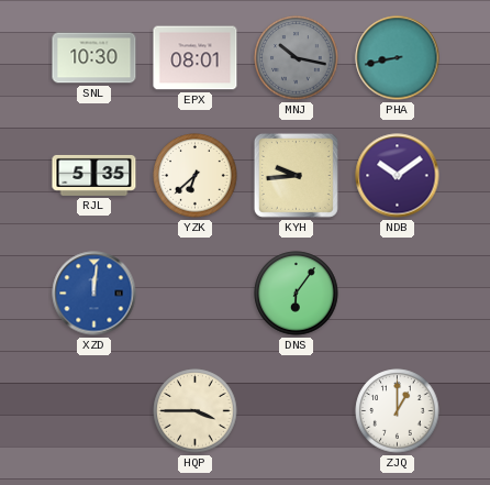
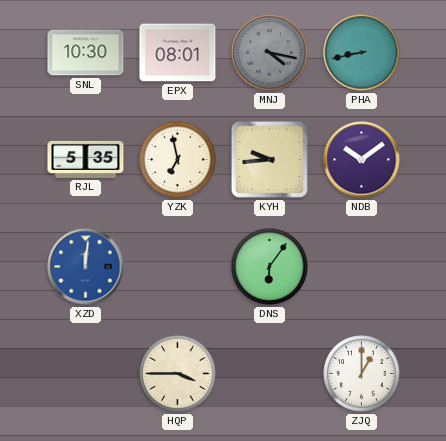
MNJ: 10:17 -> 4:17
YZK: 6:38 -> 6:58
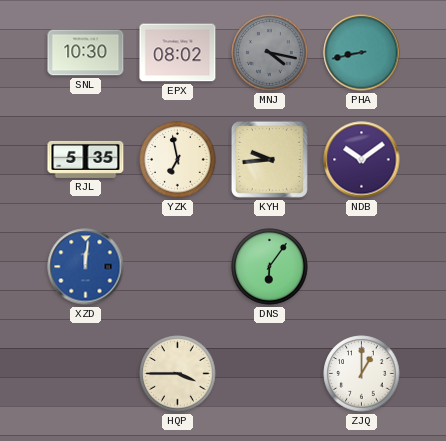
EPX: 08:01 -> 08:02
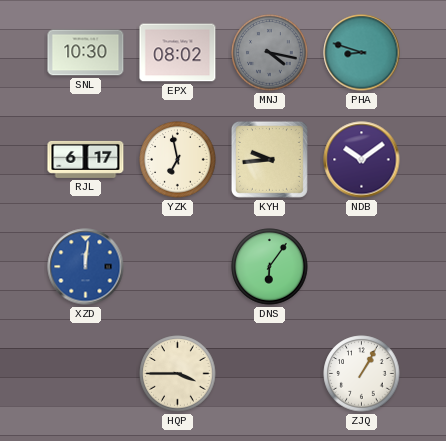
PHA: 8:43 -> 8:48
RJL: 5:35 -> 6:17
ZJQ: 1:00 -> 1:05
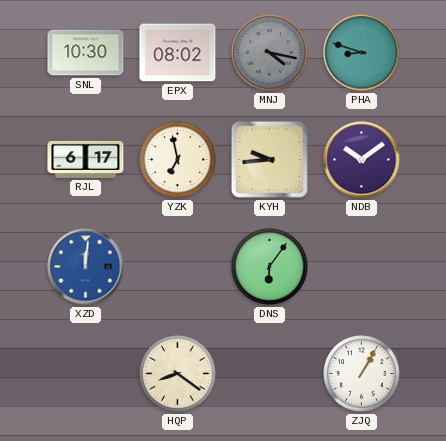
HQP: 3:45 -> 8:21
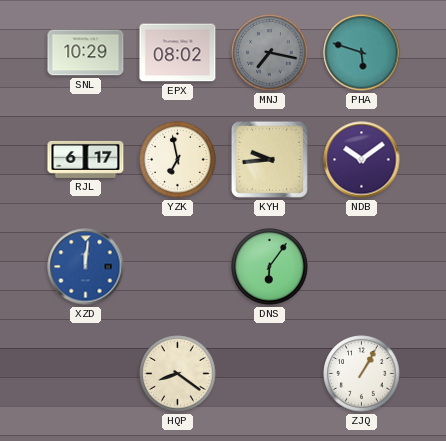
SNL: 10:30 -> 10:29
MNJ: 4:17 -> 7:17
PHA: 8:48 -> 5:48
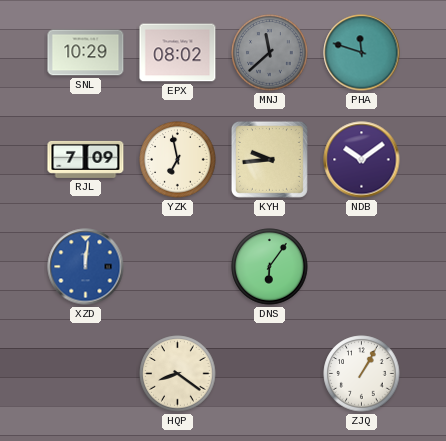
MNJ: 7:17 -> 11:38
PHA: 5:48 -> 11:48
RJL: 6:17 -> 7:09
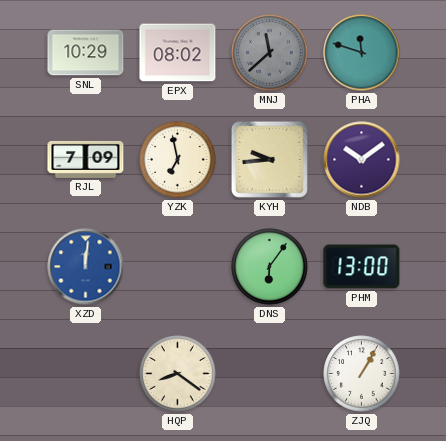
PHM: none -> 13:00
